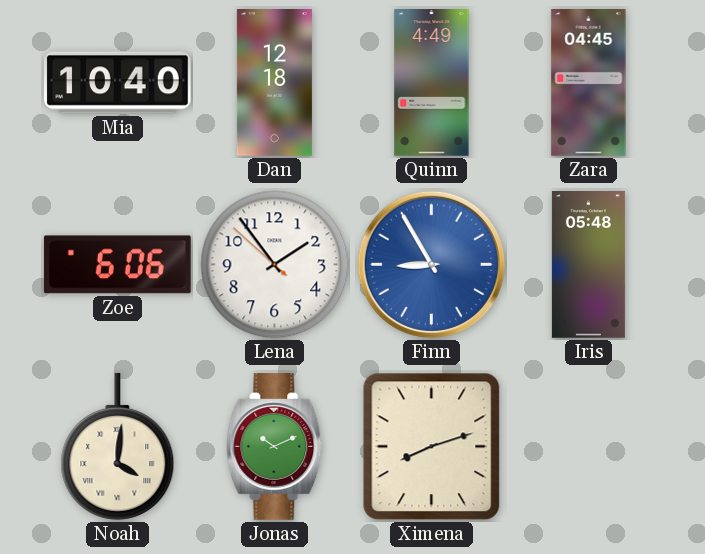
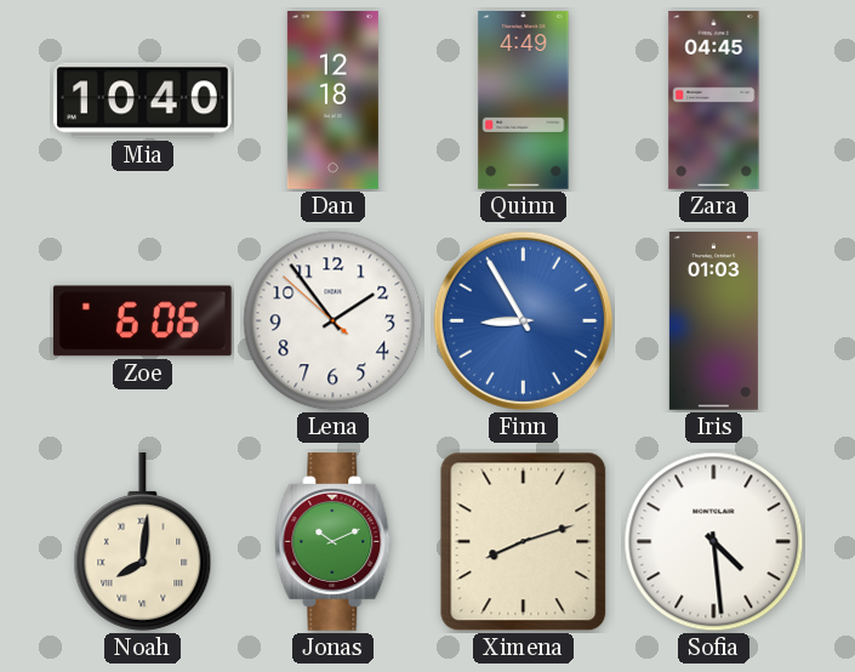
Iris: 05:48 -> 01:03
Noah: 4:01 -> 8:01
Sofia: none -> 4:29
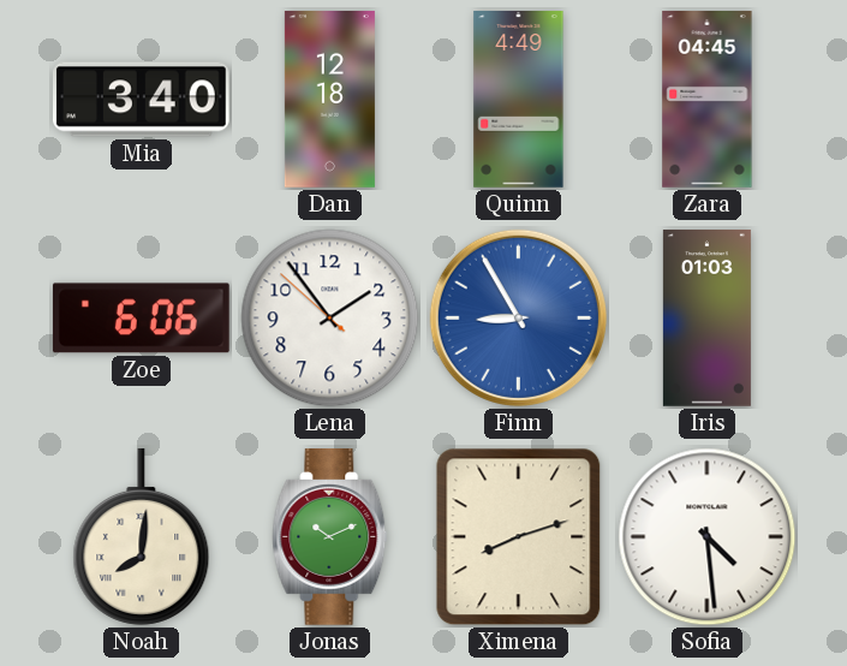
Mia: 10:40 -> 3:40
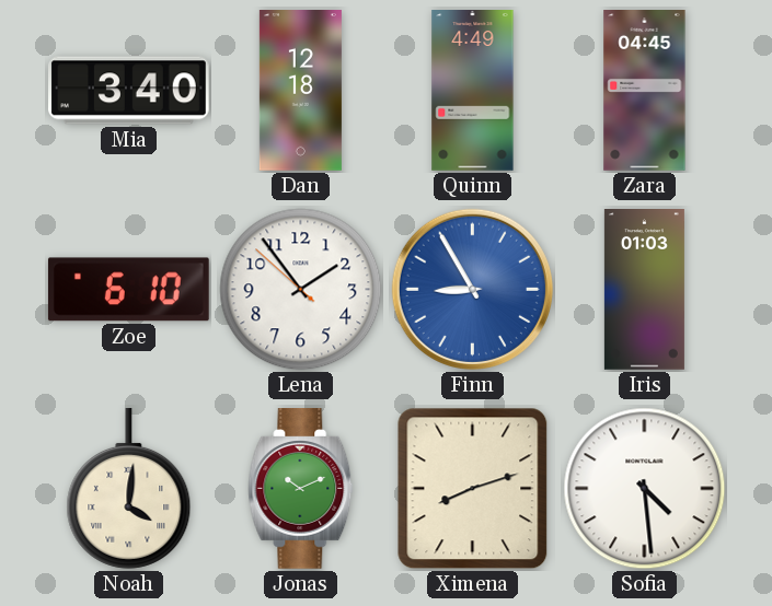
Zoe: 6:06 -> 6:10
Noah: 8:01 -> 4:01
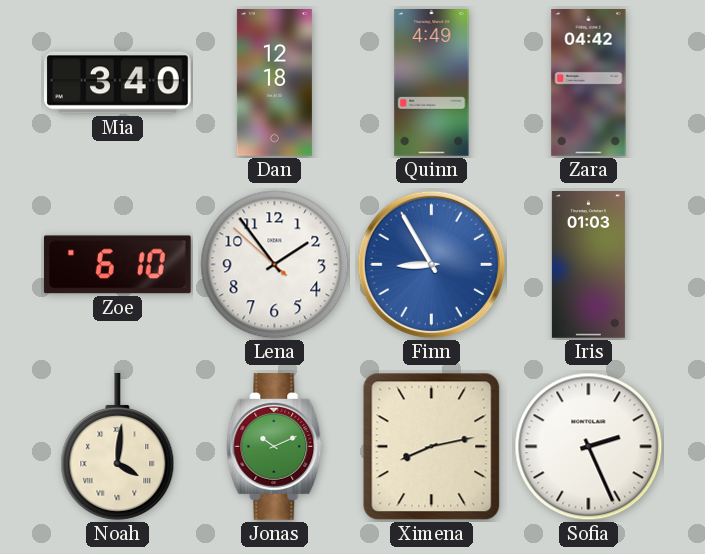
Zara: 04:45 -> 04:42
Ximena: 8:12 -> 8:13
Sofia: 4:29 -> 2:26
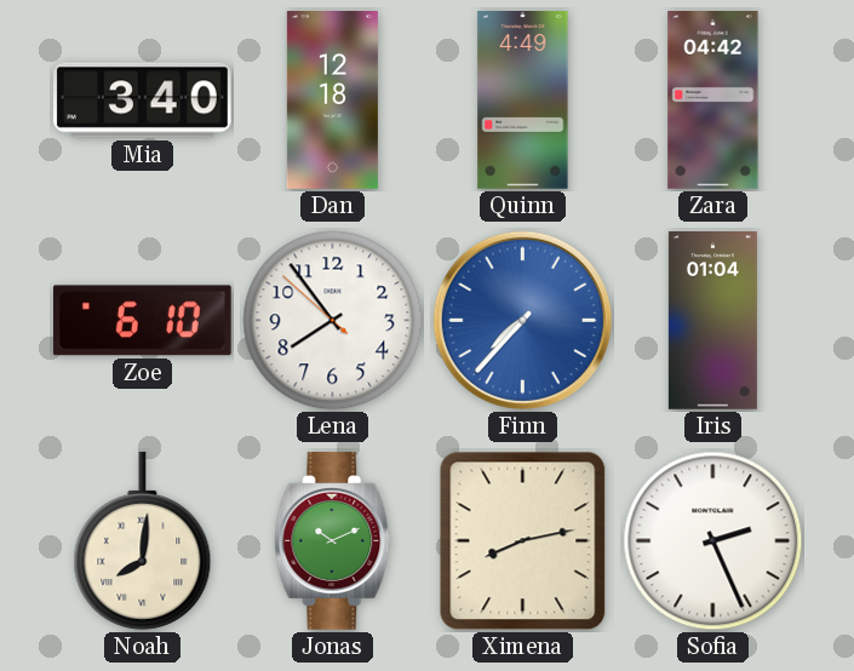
Lena: 1:53 -> 7:53
Finn: 8:55 -> 7:37
Iris: 01:03 -> 01:04
Noah: 4:01 -> 8:01
